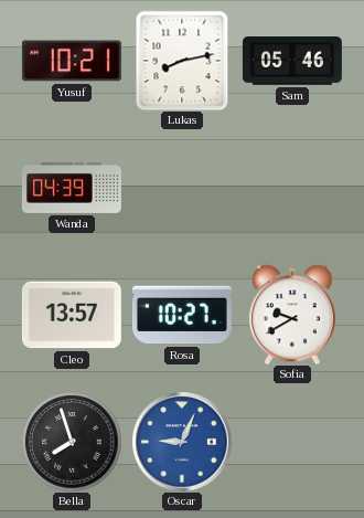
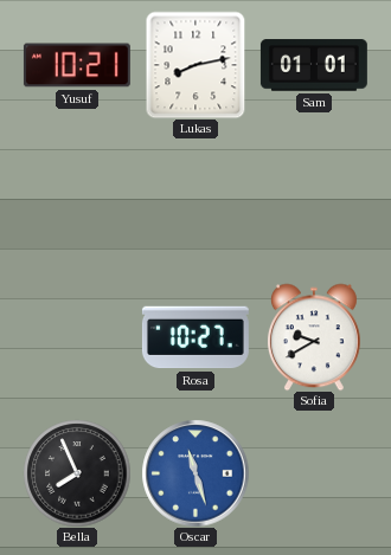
Sam: 05:46 -> 01:01
Wanda: 04:39 -> none
Cleo: 13:57 -> none
Bella: 7:57 -> 7:56
Oscar: 9:04 -> 11:27
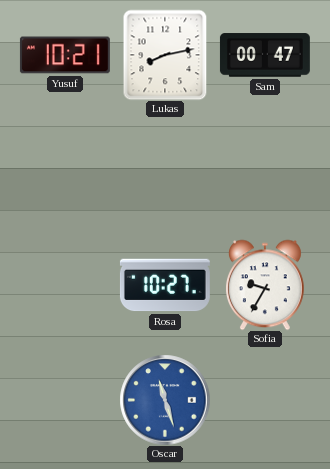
Sam: 01:01 -> 00:47
Sofia: 9:40 -> 9:35
Bella: 7:56 -> none
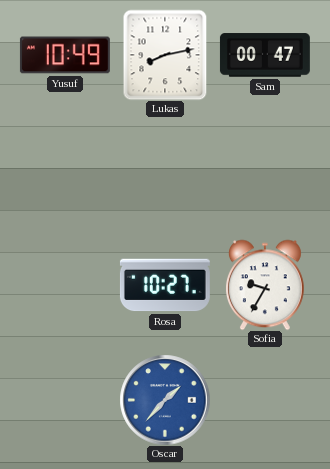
Yusuf: 10:21 -> 10:49
Oscar: 11:27 -> 1:37
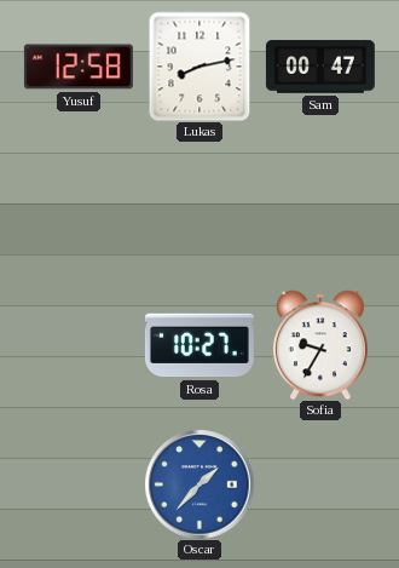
Yusuf: 10:49 -> 12:58
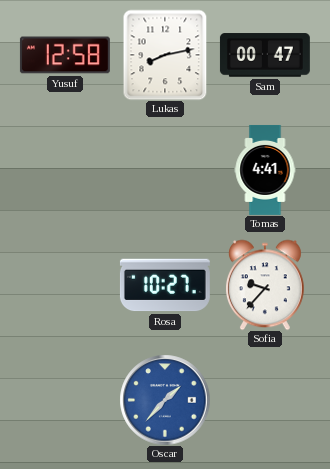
Tomas: none -> 4:41
Sofia: 9:35 -> 9:37
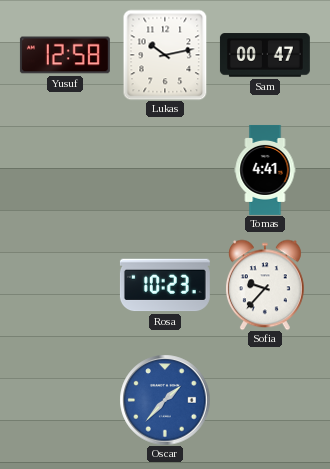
Lukas: 8:13 -> 10:13
Rosa: 10:27 -> 10:23
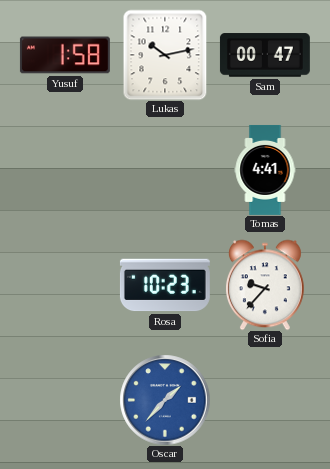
Yusuf: 12:58 -> 1:58
